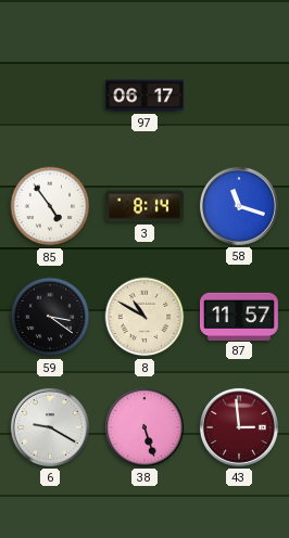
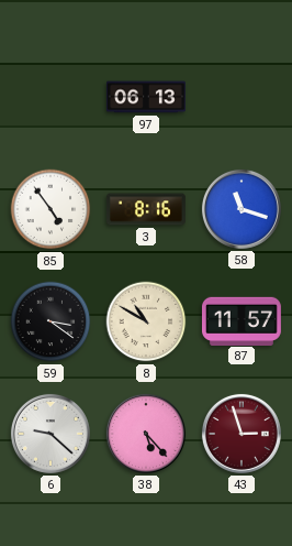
97: 06:17 -> 06:13
3: 8:14 -> 8:16
6: 9:20 -> 9:22
38: 5:27 -> 5:23
43: 2:59 -> 2:57
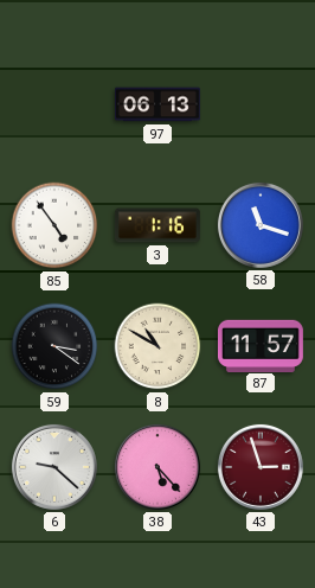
3: 8:16 -> 1:16
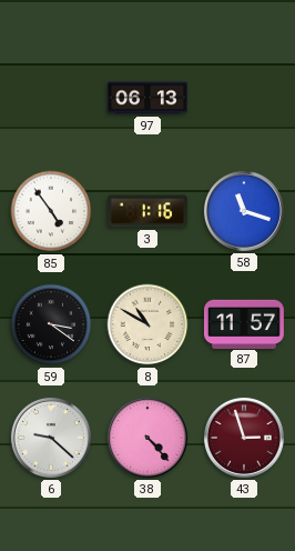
38: 5:23 -> 4:23
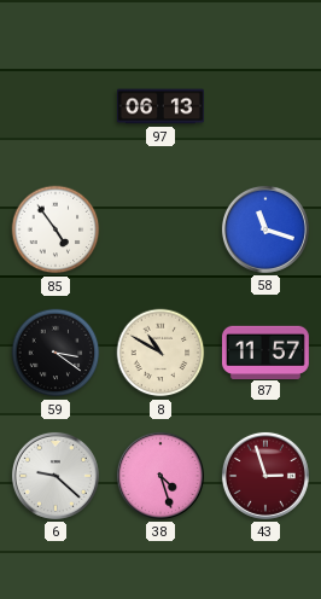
3: 1:16 -> none
38: 4:23 -> 4:27
